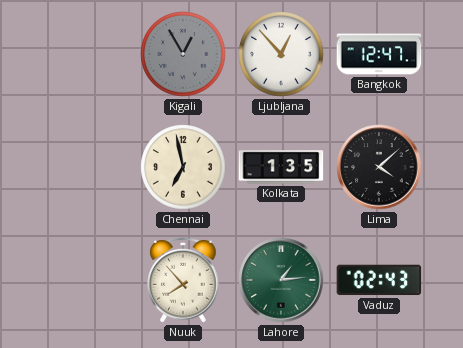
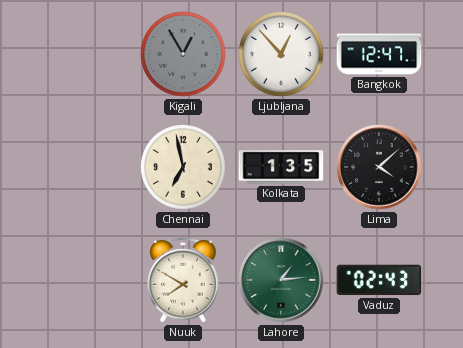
Nuuk: 7:53 -> 7:50
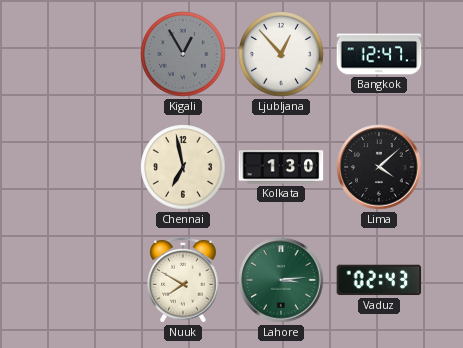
Kolkata: 1:35 -> 1:30
Lahore: 1:14 -> 3:14
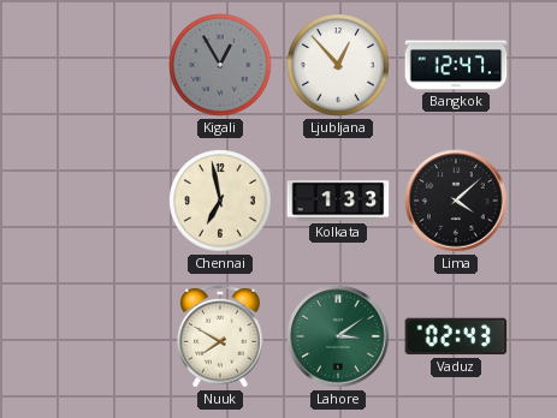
Kolkata: 1:30 -> 1:33
Lahore: 3:14 -> 3:09
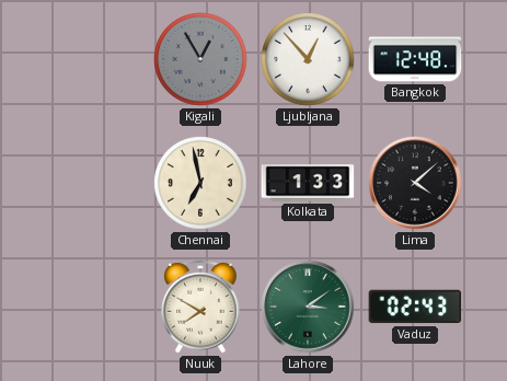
Bangkok: 12:47 -> 12:48
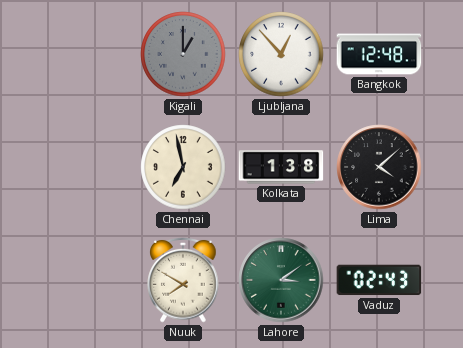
Kigali: 12:55 -> 1:00
Kolkata: 1:33 -> 1:38
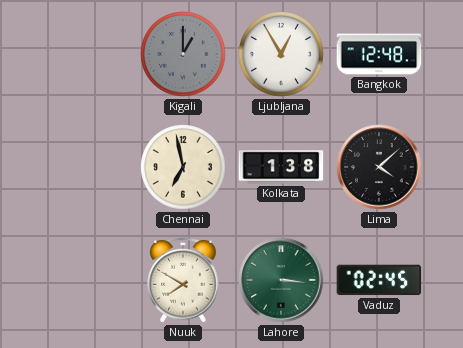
Ljubljana: 12:53 -> 12:55
Lahore: 3:09 -> 3:16
Vaduz: 02:43 -> 02:45
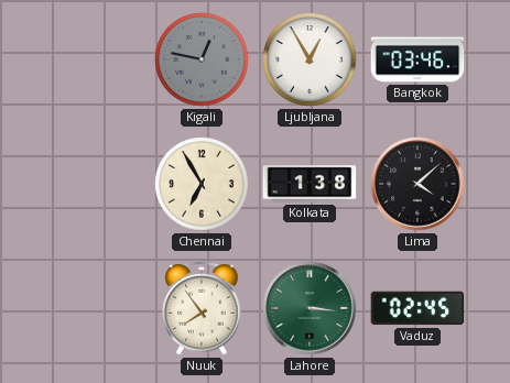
Kigali: 1:00 -> 12:47
Bangkok: 12:48 -> 03:46
Chennai: 6:58 -> 6:55
Nuuk: 7:50 -> 7:54
